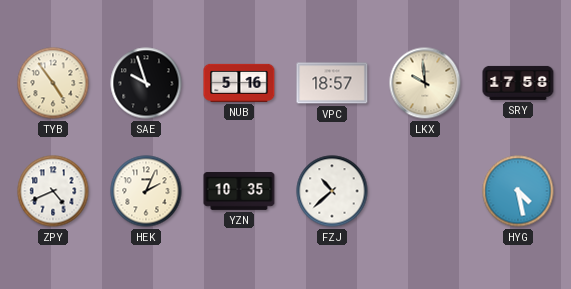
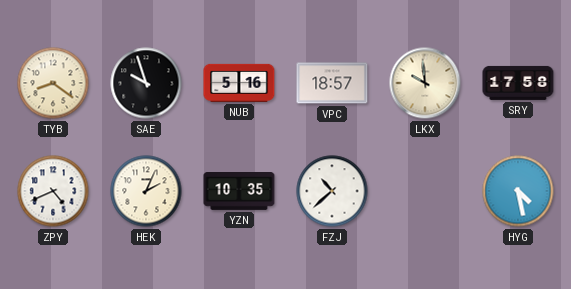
TYB: 4:54 -> 8:21
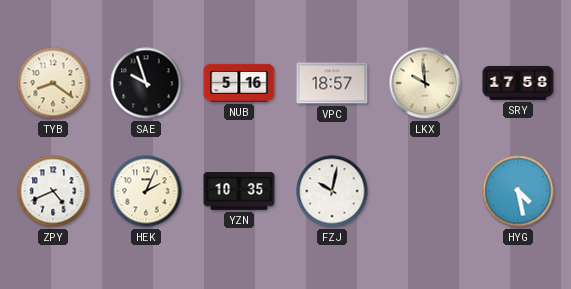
FZJ: 10:38 -> 10:02
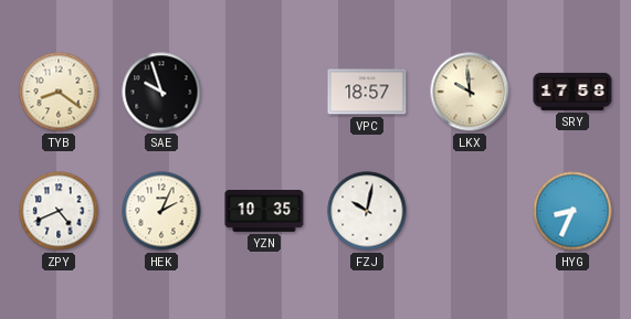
NUB: 5:16 -> none
HYG: 4:28 -> 8:34
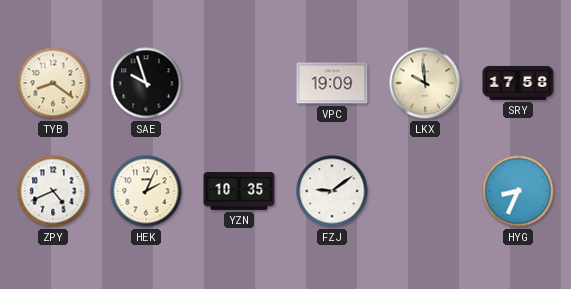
VPC: 18:57 -> 19:09
FZJ: 10:02 -> 9:09
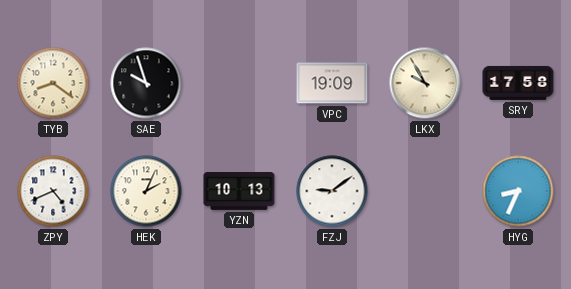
LKX: 9:59 -> 9:55
YZN: 10:35 -> 10:13
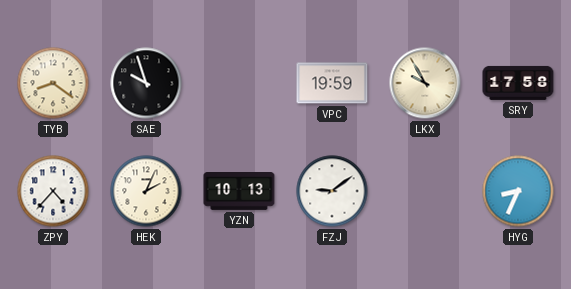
VPC: 19:09 -> 19:59
ZPY: 4:41 -> 4:37
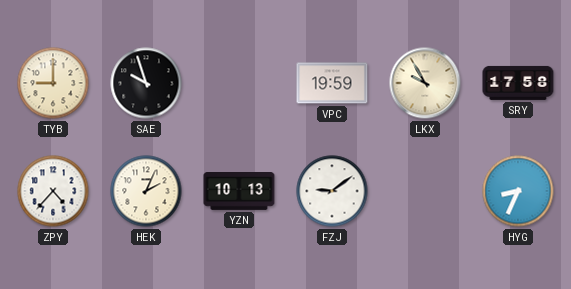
TYB: 8:21 -> 9:00
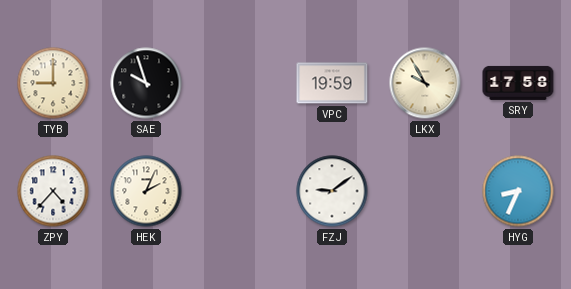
YZN: 10:13 -> none
